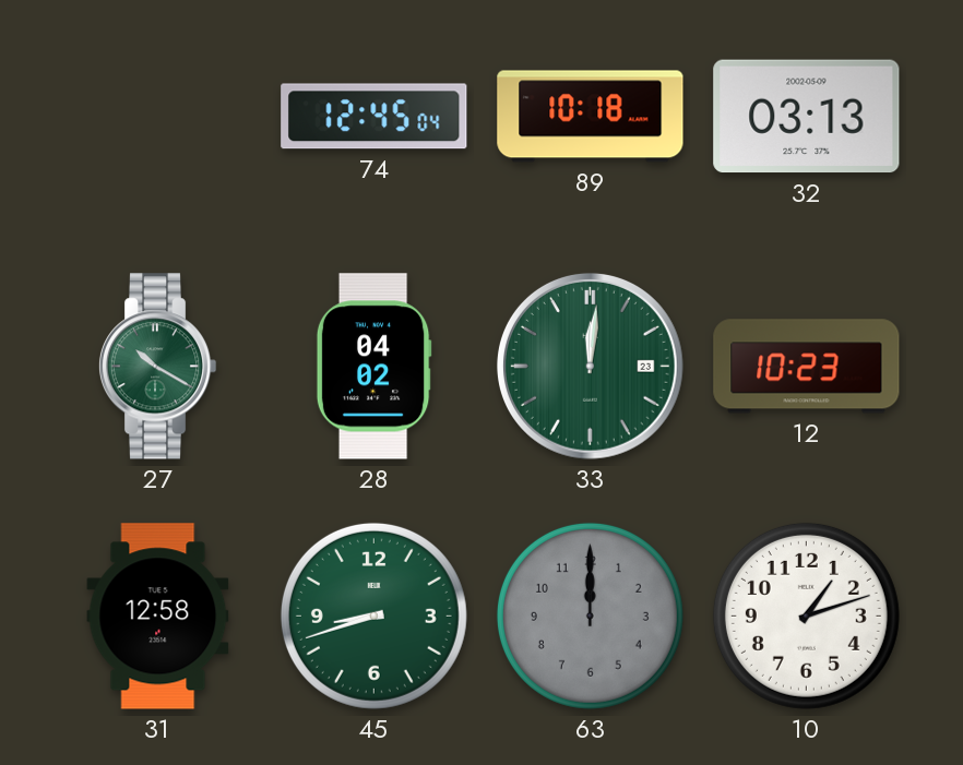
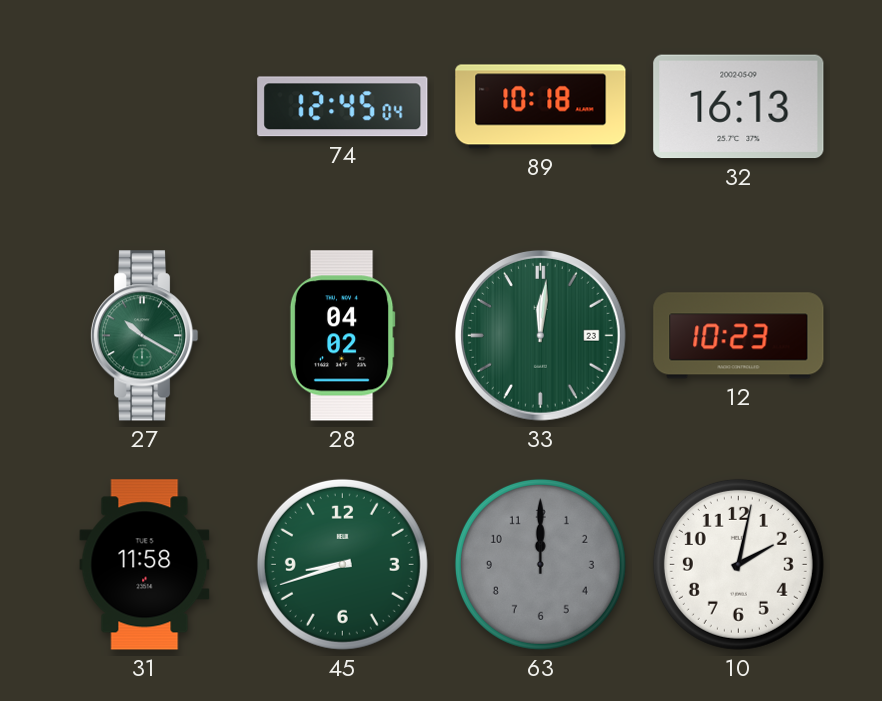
32: 03:13 -> 16:13
31: 12:58 -> 11:58
10: 1:12 -> 2:02
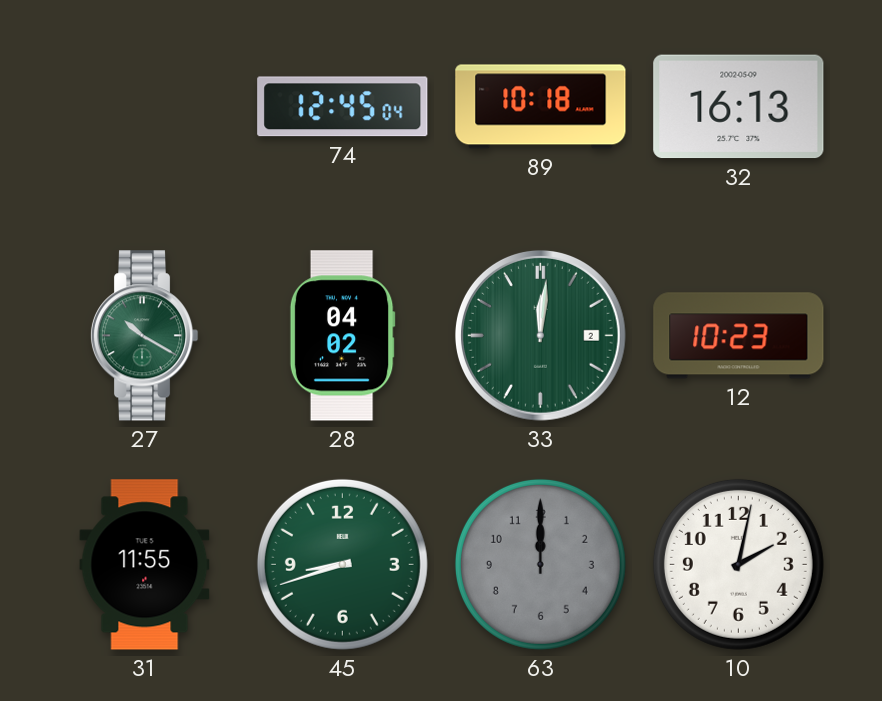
33 date: 23 -> 2
31: 11:58 -> 11:55
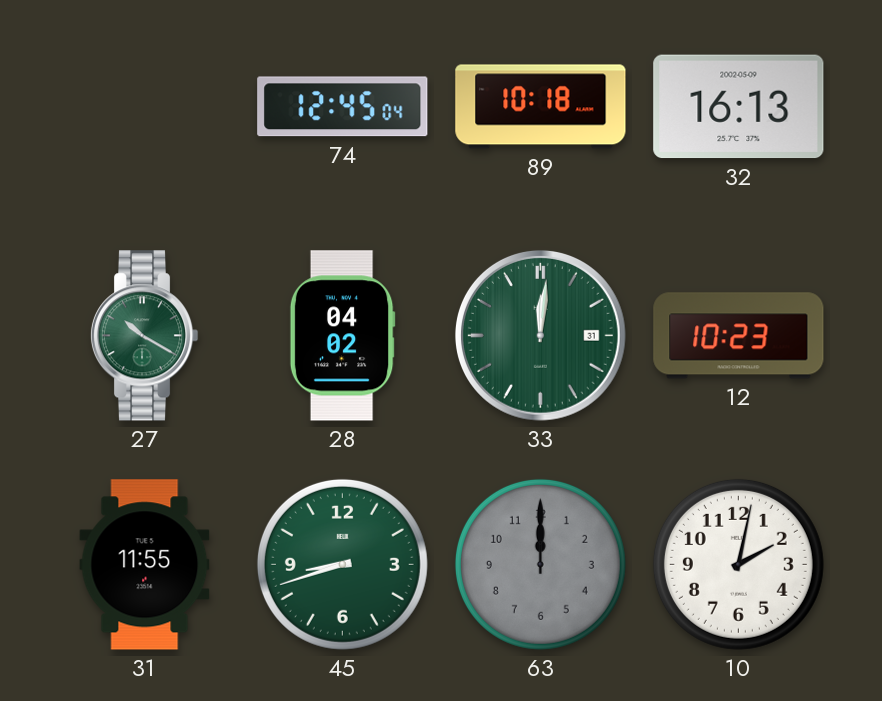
33 date: 2 -> 31
